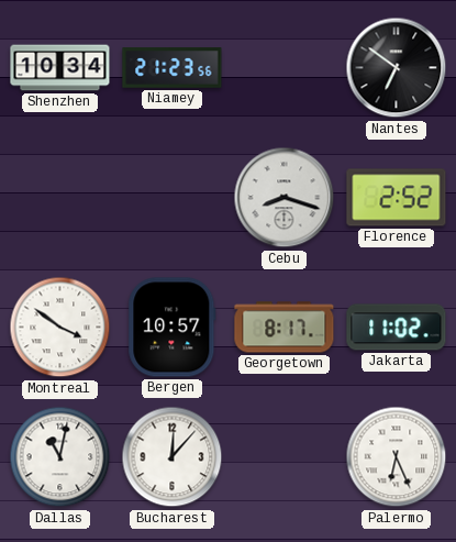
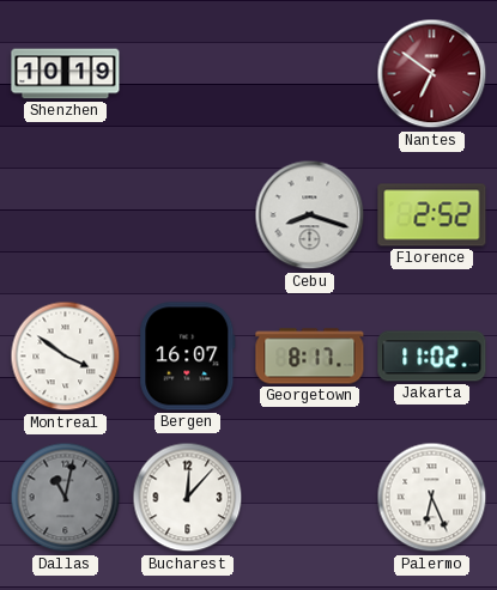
Shenzhen: 10:34 -> 10:19
Niamey: 21:23 -> none
Nantes dial: black -> burgundy
Bergen: 10:57 -> 16:07
Dallas dial: white -> grey
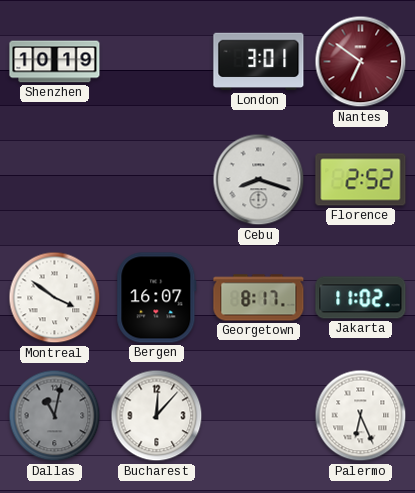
London: none -> 3:01
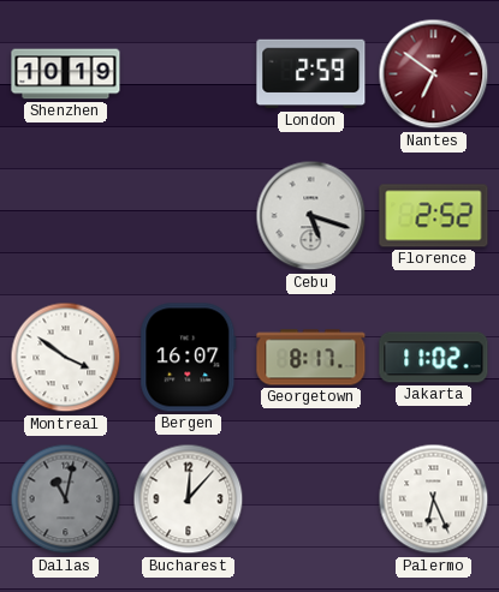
London: 3:01 -> 2:59
Cebu: 8:18 -> 5:18
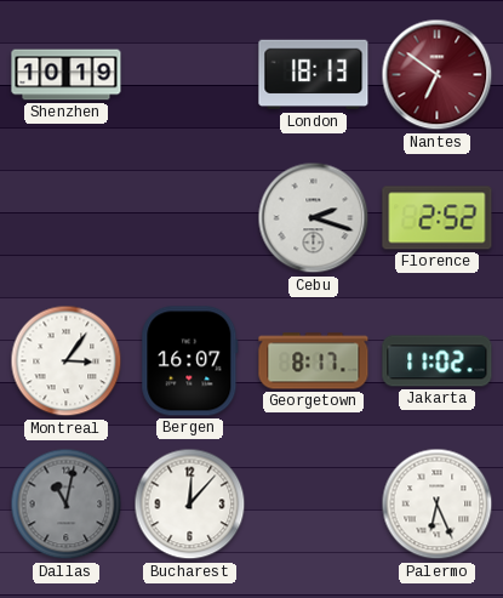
London: 2:59 -> 18:13
Cebu: 5:18 -> 2:18
Montreal: 3:51 -> 3:06
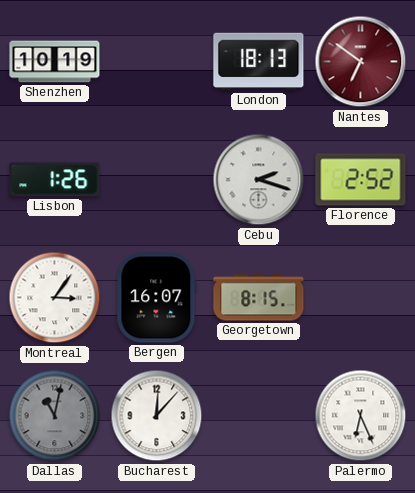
Lisbon: none -> 1:26
Georgetown: 8:17 -> 8:15
Jakarta: 11:02 -> none
